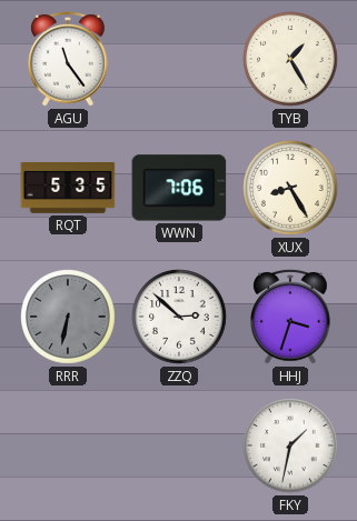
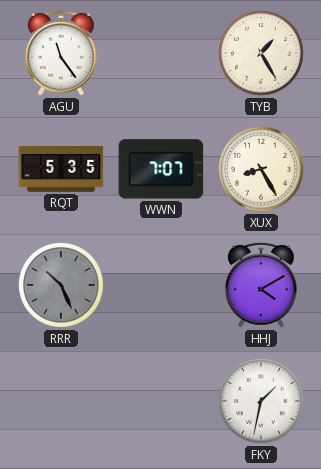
WWN: 7:06 -> 7:07
RRR: 6:32 -> 10:26
ZZQ: 2:52 -> none
HHJ: 3:33 -> 4:10
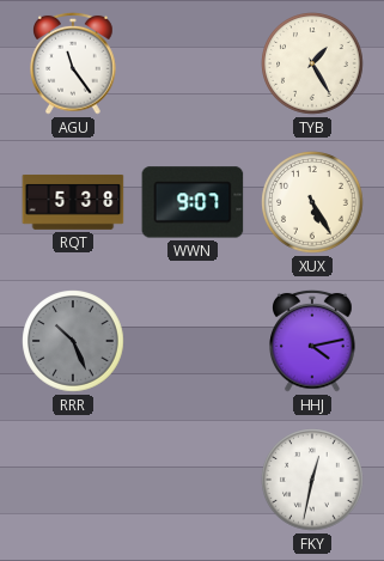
RQT: 5:35 -> 5:38
WWN: 7:07 -> 9:07
XUX: 8:25 -> 5:25
HHJ: 4:10 -> 4:13
FKY: 1:32 -> 12:32
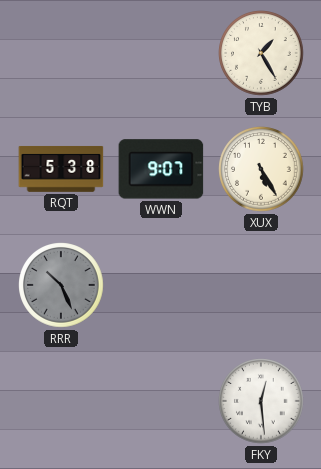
AGU: 11:24 -> none
HHJ: 4:13 -> none
FKY: 12:32 -> 12:29
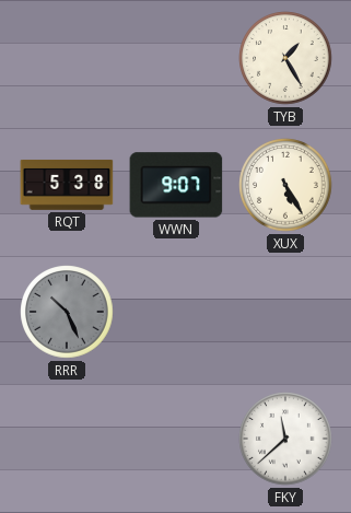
FKY: 12:29 -> 11:38
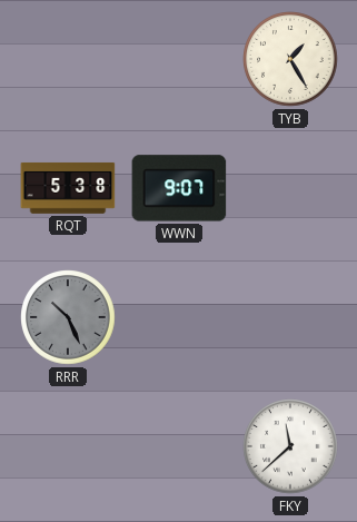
XUX: 5:25 -> none
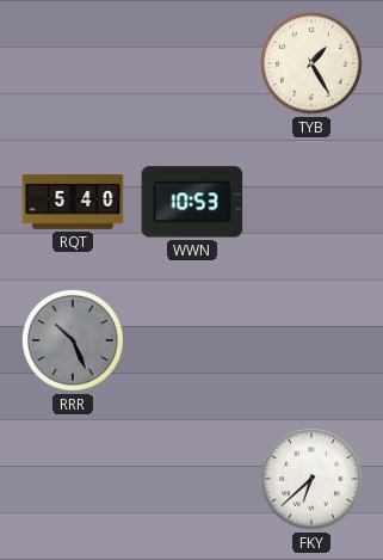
RQT: 5:38 -> 5:40
WWN: 9:07 -> 10:53
FKY: 11:38 -> 6:38
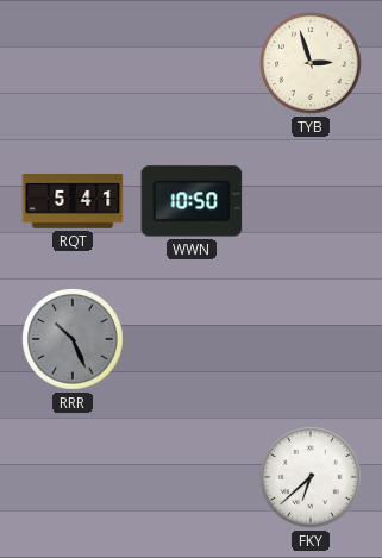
TYB: 1:25 -> 2:57
RQT: 5:40 -> 5:41
WWN: 10:53 -> 10:50
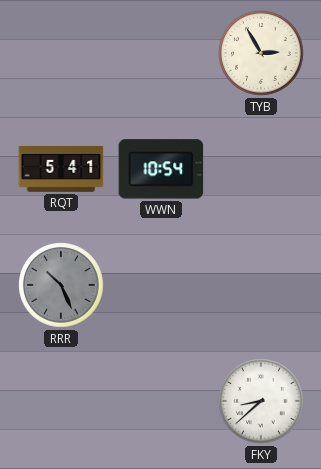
TYB: 2:57 -> 2:55
WWN: 10:50 -> 10:54
FKY: 6:38 -> 8:38
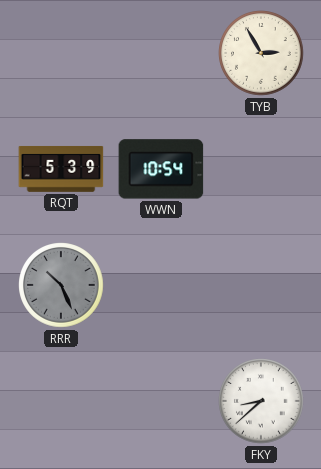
RQT: 5:41 -> 5:39
